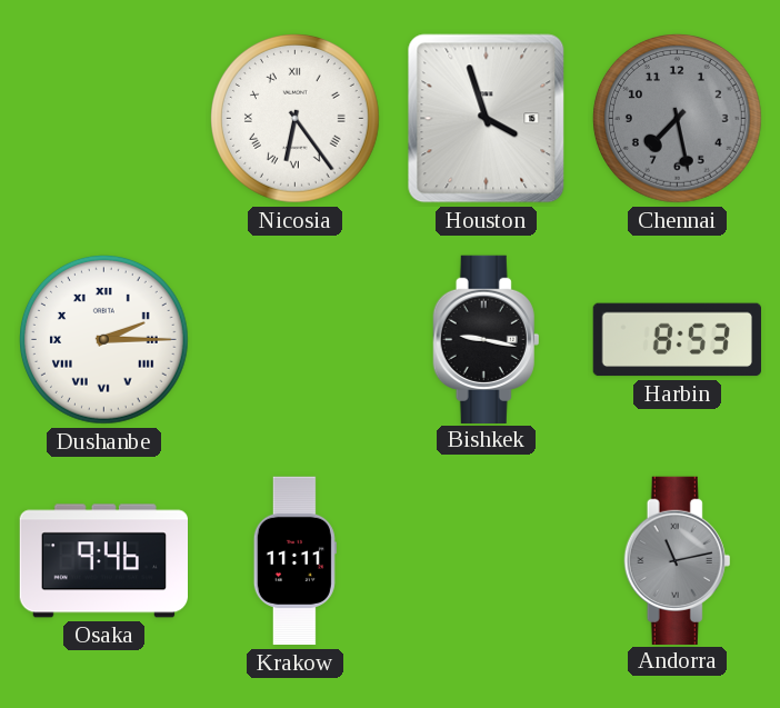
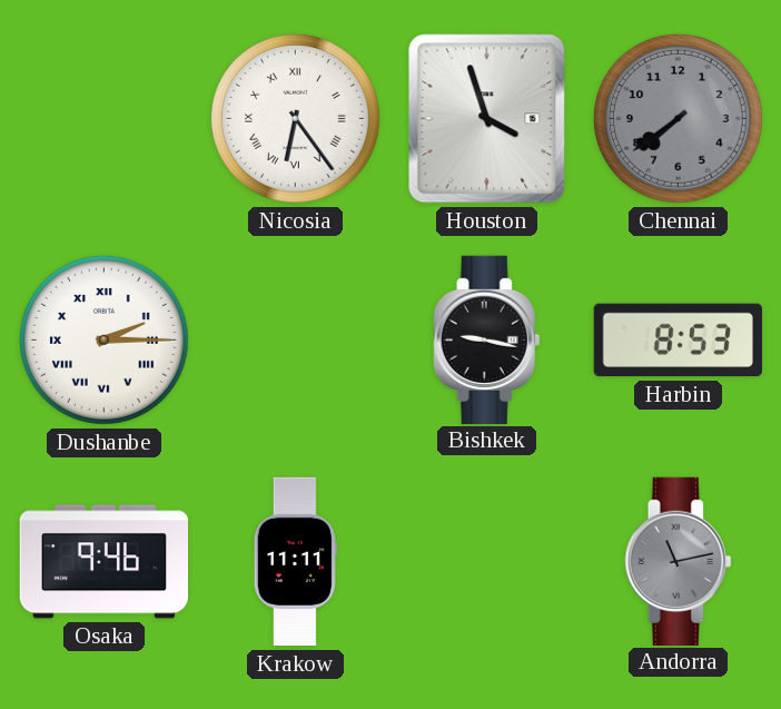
Chennai: 7:28 -> 7:39
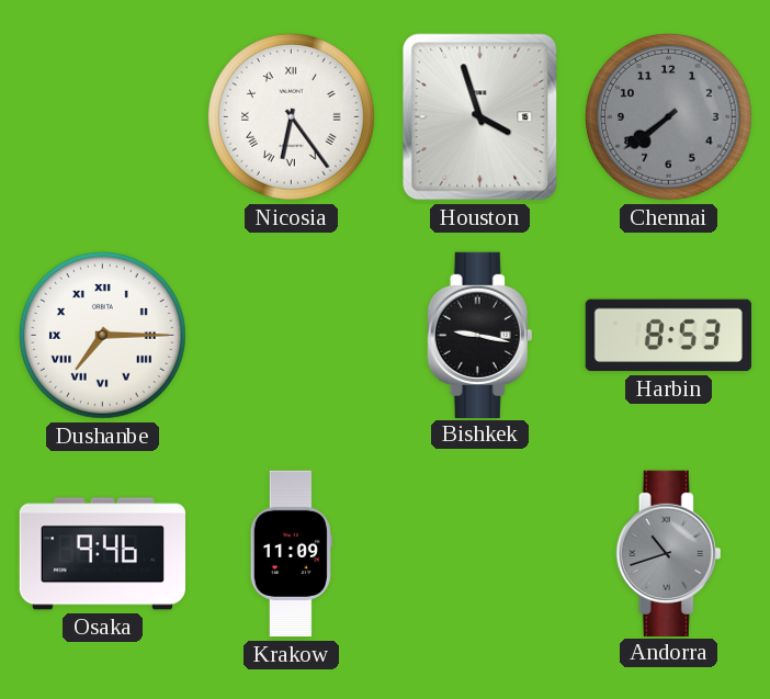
Dushanbe: 2:15 -> 7:15
Krakow: 11:11 -> 11:09
Andorra: 11:13 -> 10:42
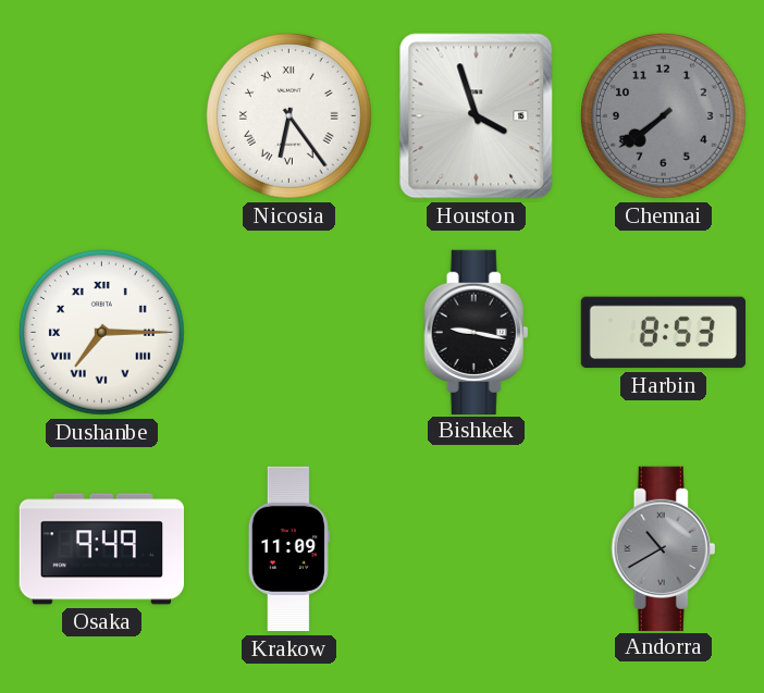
Osaka: 9:46 -> 9:49
Andorra: 10:42 -> 10:40
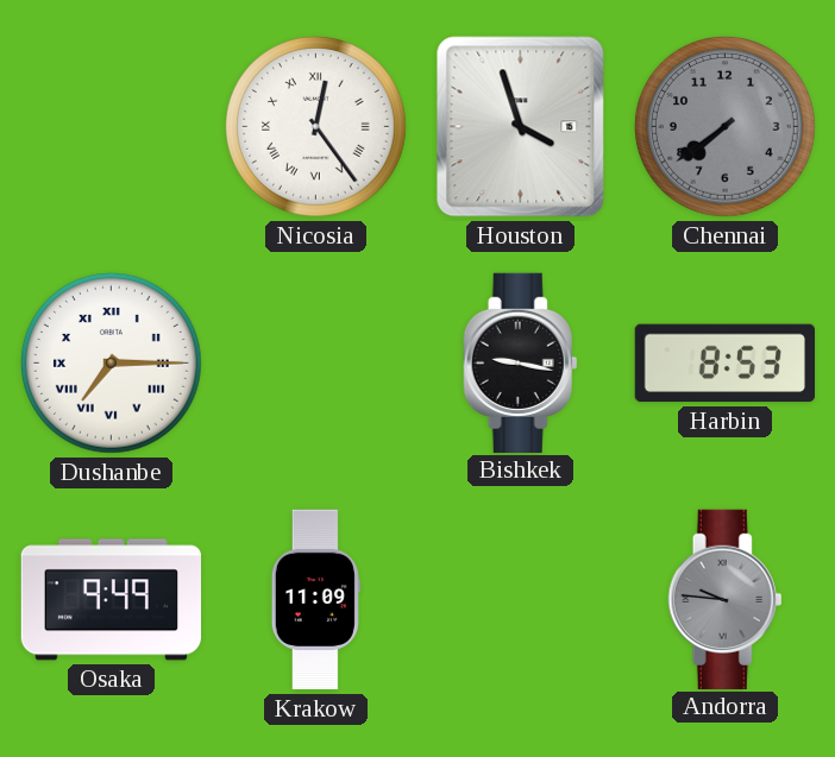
Nicosia: 6:24 -> 12:24
Andorra: 10:40 -> 9:46
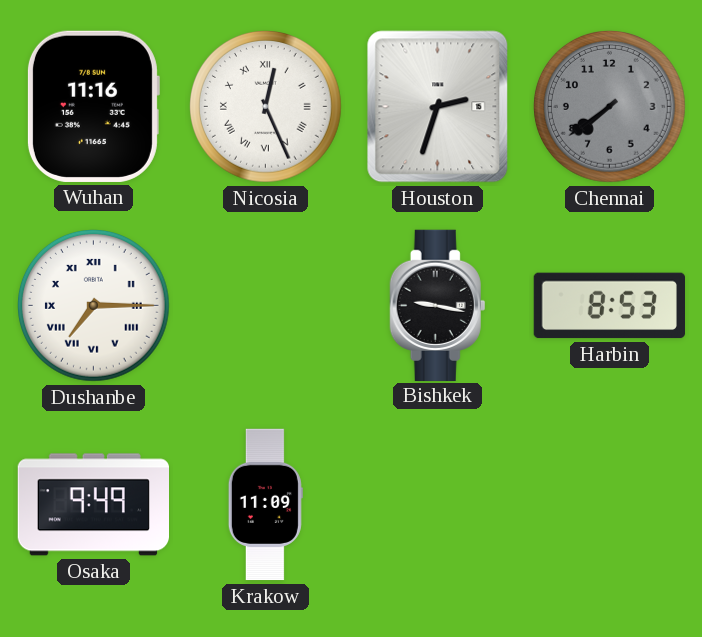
Wuhan: none -> 11:16
Nicosia: 12:24 -> 12:26
Houston: 3:57 -> 2:33
Andorra: 9:46 -> none
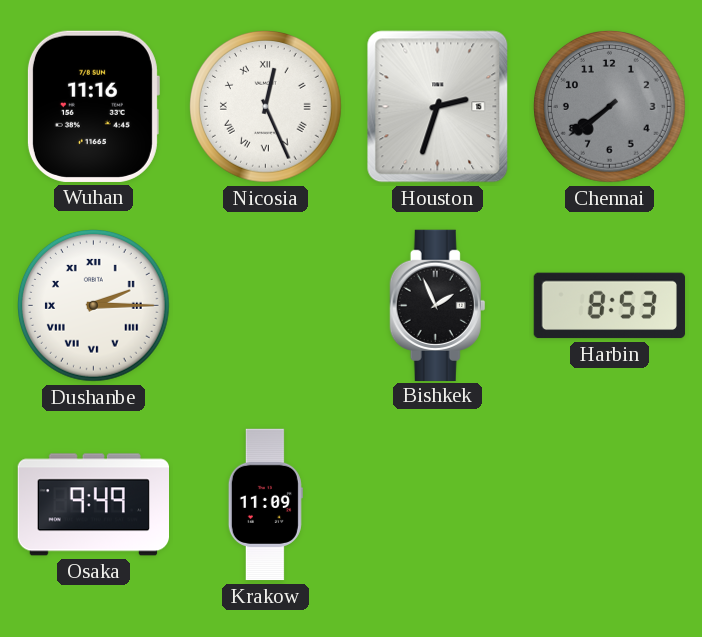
Dushanbe: 7:15 -> 2:15
Bishkek: 9:17 -> 1:56
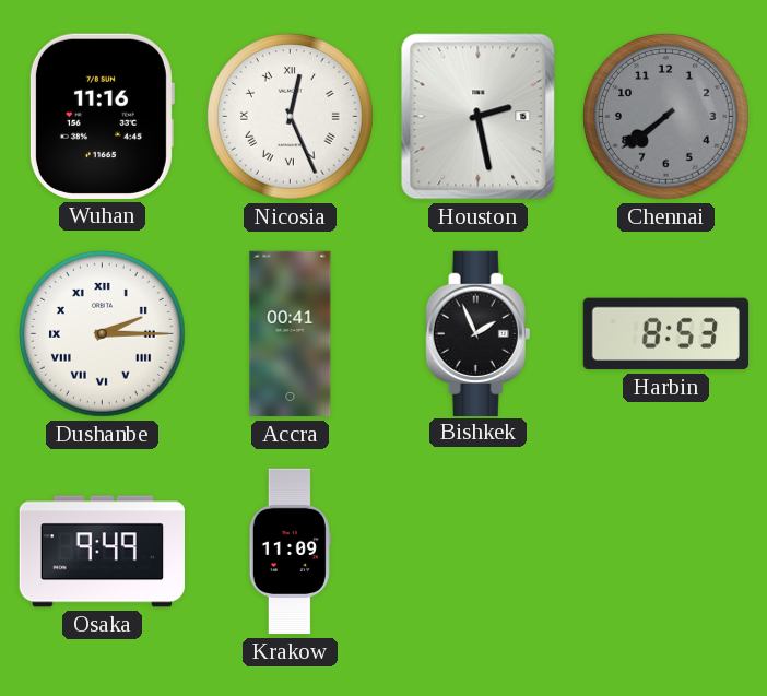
Houston: 2:33 -> 2:28
Accra: none -> 00:41
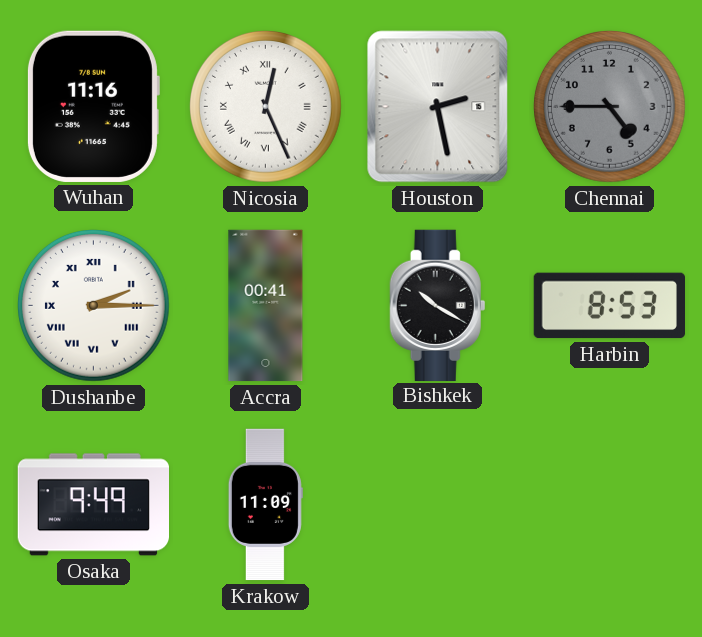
Chennai: 7:39 -> 4:45
Bishkek: 1:56 -> 10:20
